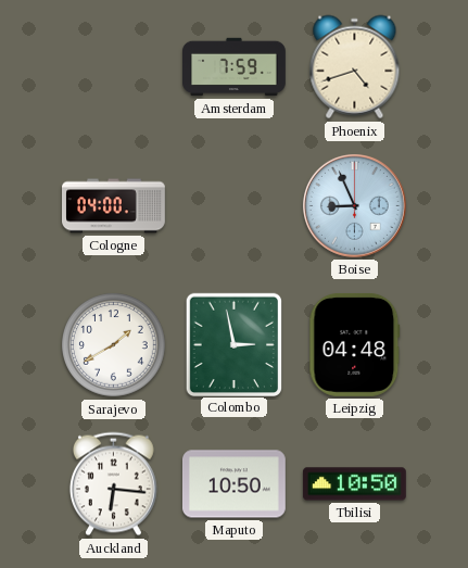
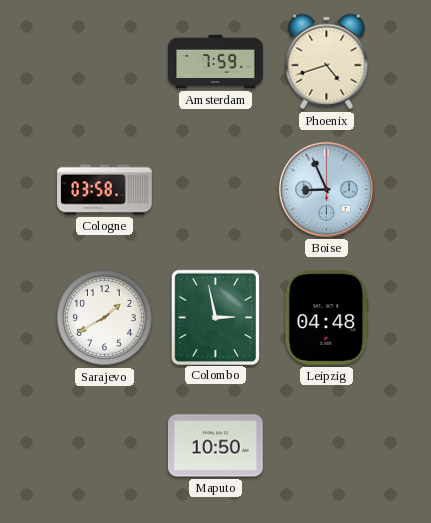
Cologne: 04:00 -> 03:58
Auckland: 6:16 -> none
Tbilisi: 10:50 -> none
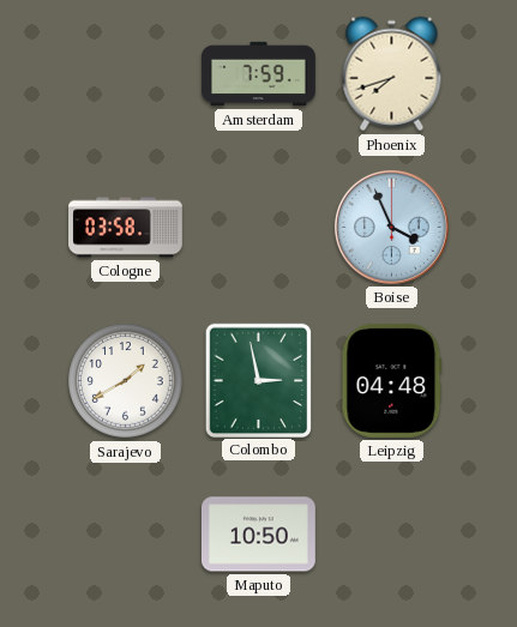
Phoenix: 4:42 -> 7:42
Boise: 8:56 -> 3:56
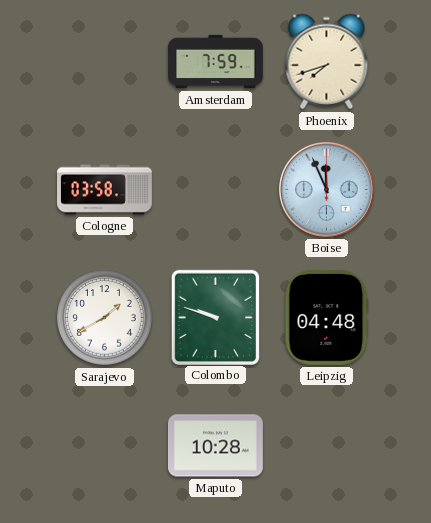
Boise: 3:56 -> 11:56
Colombo: 2:58 -> 9:48
Maputo: 10:50 -> 10:28
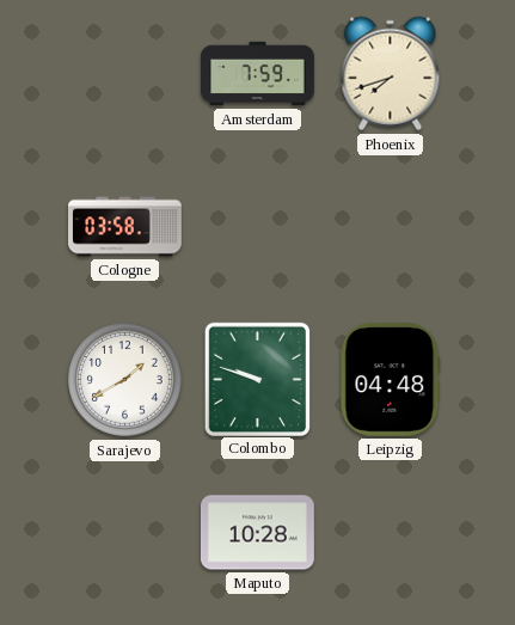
Boise: 11:56 -> none
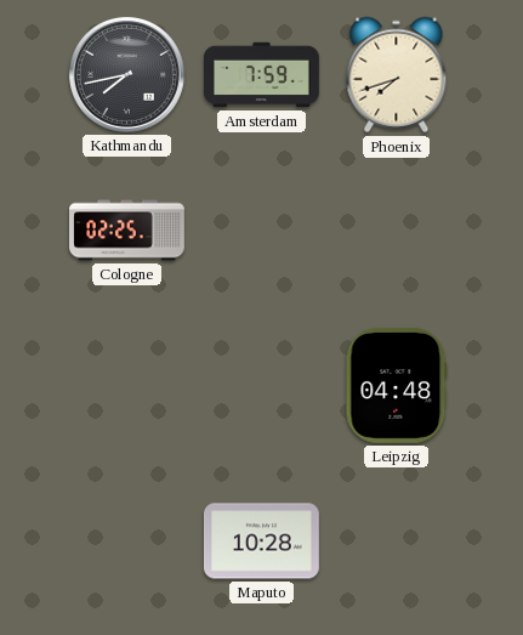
Kathmandu: none -> 7:43
Cologne: 03:58 -> 02:25
Sarajevo: 1:40 -> none
Colombo: 9:48 -> none
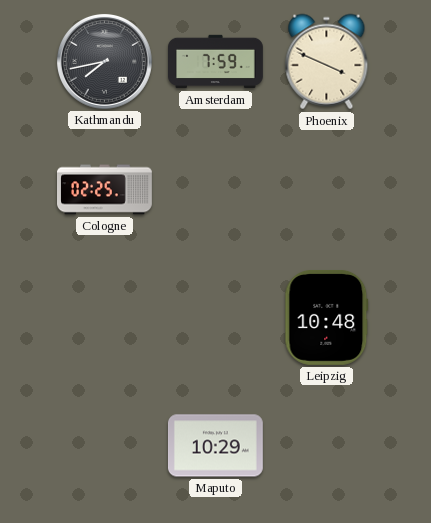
Phoenix: 7:42 -> 3:49
Leipzig: 04:48 -> 10:48
Maputo: 10:28 -> 10:29
